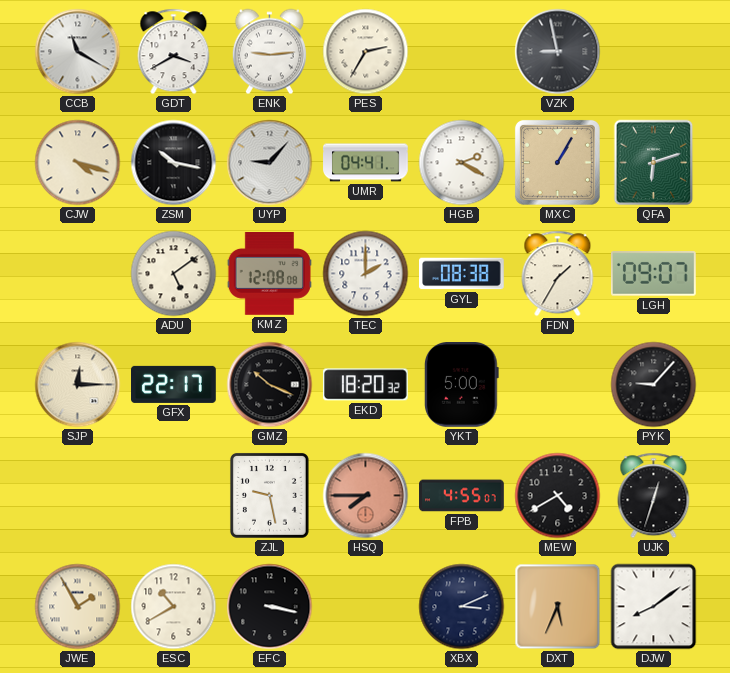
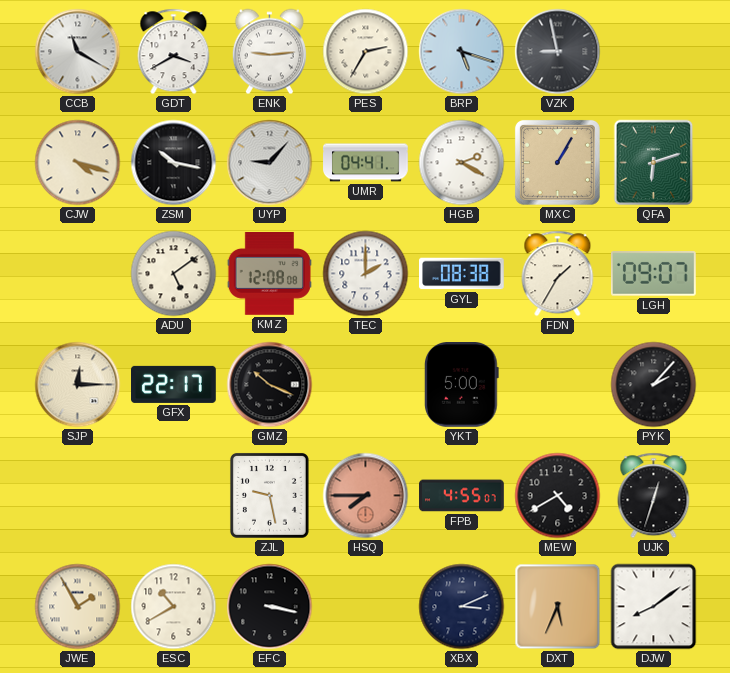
BRP: none -> 5:18
EKD: 18:20 -> none
PYK: 9:07 -> 2:07
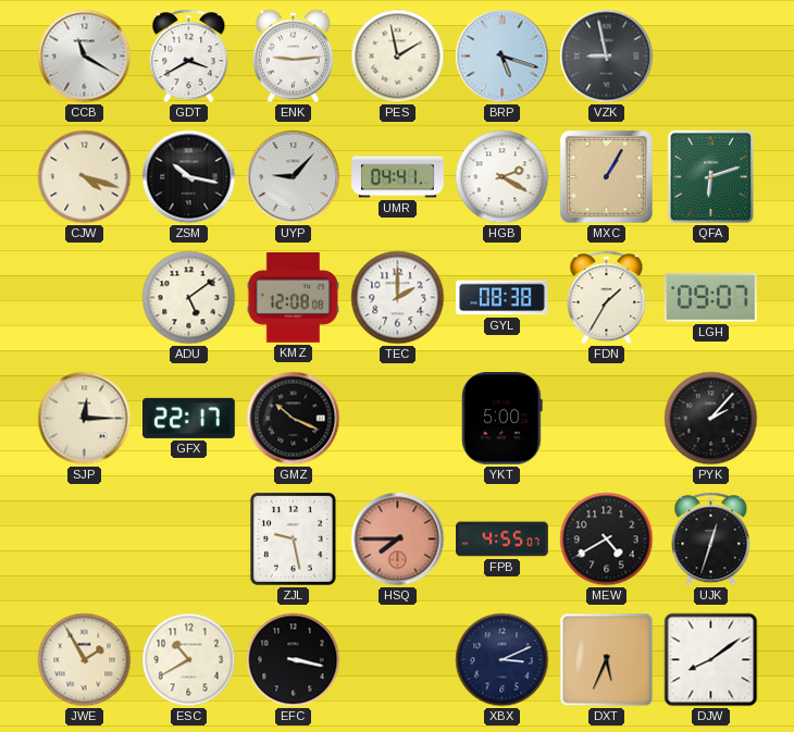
PES: 2:35 -> 1:58
